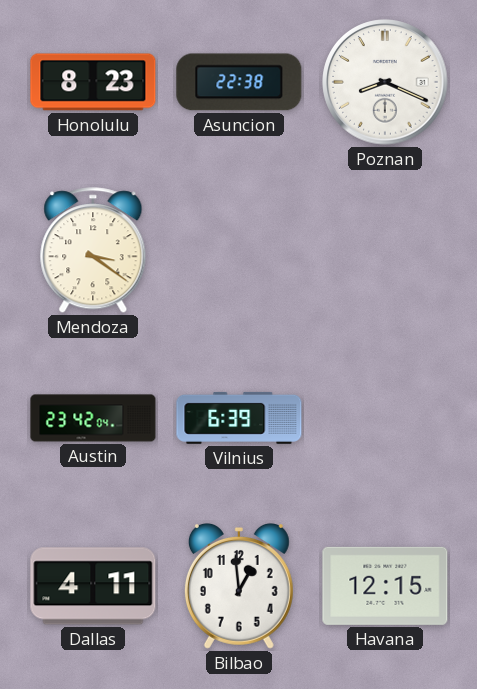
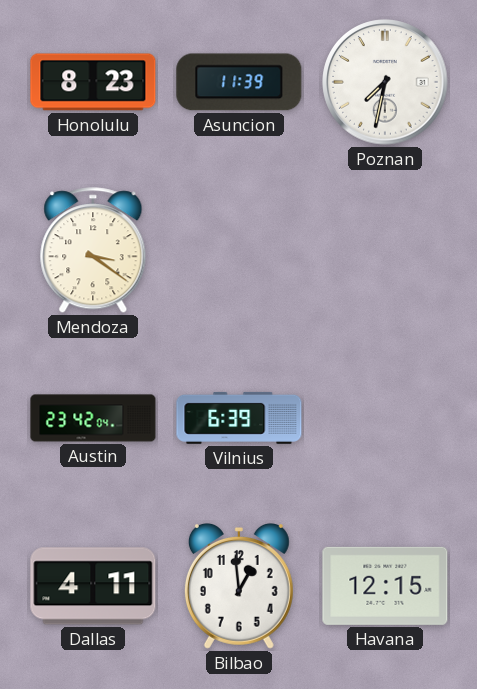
Asuncion: 22:38 -> 11:39
Poznan: 8:19 -> 7:32
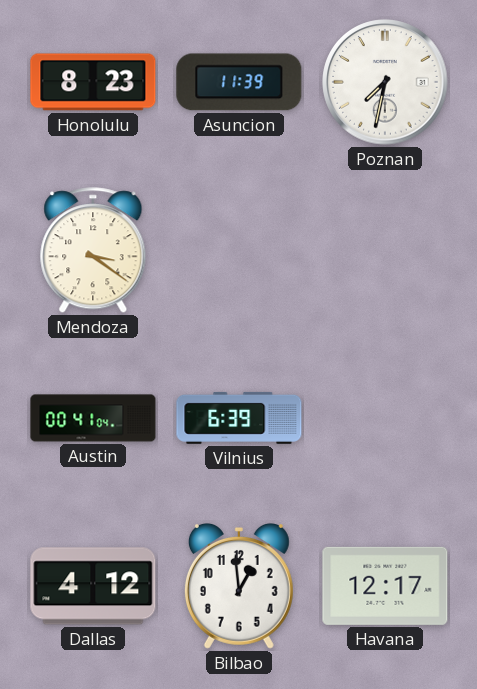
Austin: 23:42 -> 00:41
Dallas: 4:11 -> 4:12
Havana: 12:15 -> 12:17
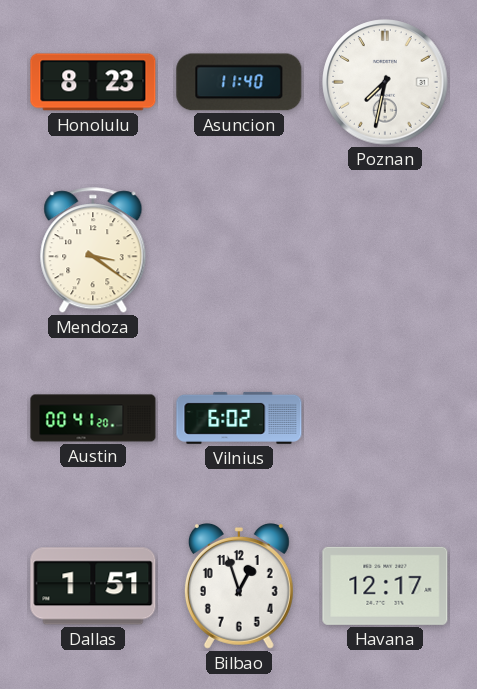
Asuncion: 11:39 -> 11:40
Austin: 00:41:04 -> 00:41:20
Vilnius: 6:39 -> 6:02
Dallas: 4:12 -> 1:51
Bilbao: 12:59 -> 12:57
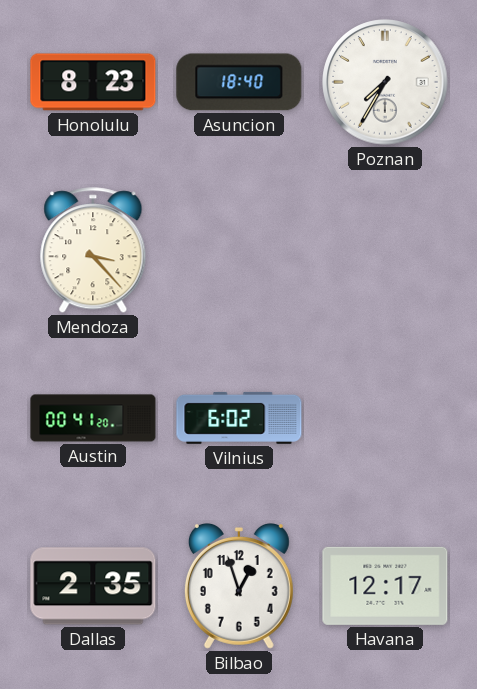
Asuncion: 11:40 -> 18:40
Poznan: 7:32 -> 7:35
Mendoza: 3:21 -> 3:23
Dallas: 1:51 -> 2:35
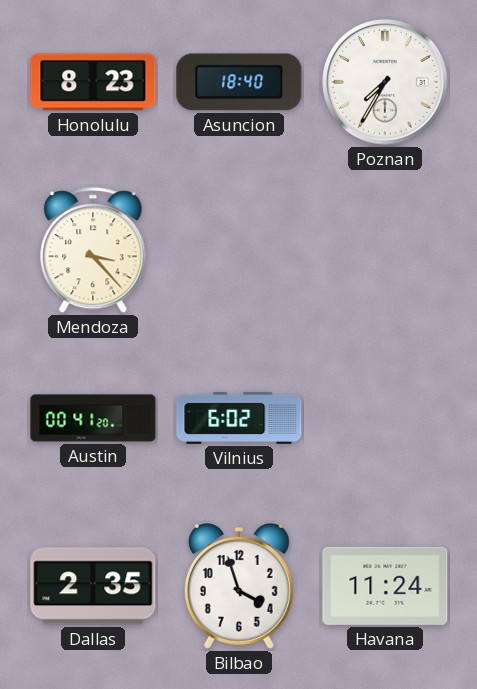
Bilbao: 12:57 -> 3:57
Havana: 12:17 -> 11:24
